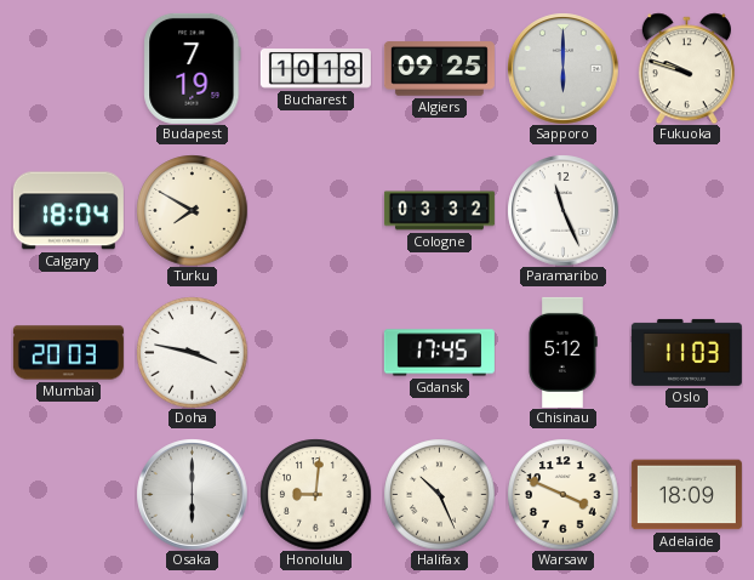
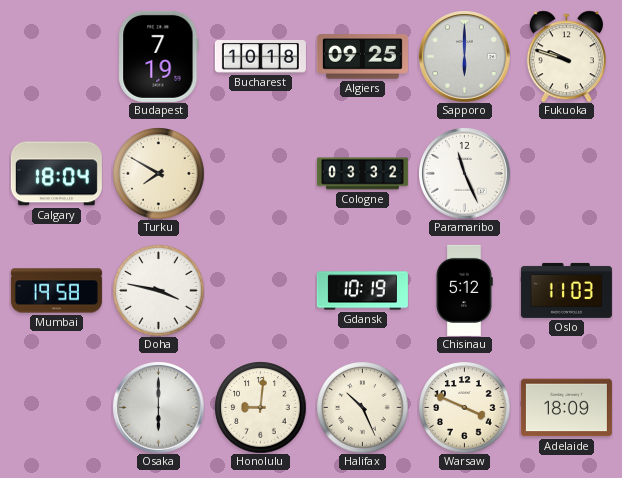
Mumbai: 20:03 -> 19:58
Gdansk: 17:45 -> 10:19
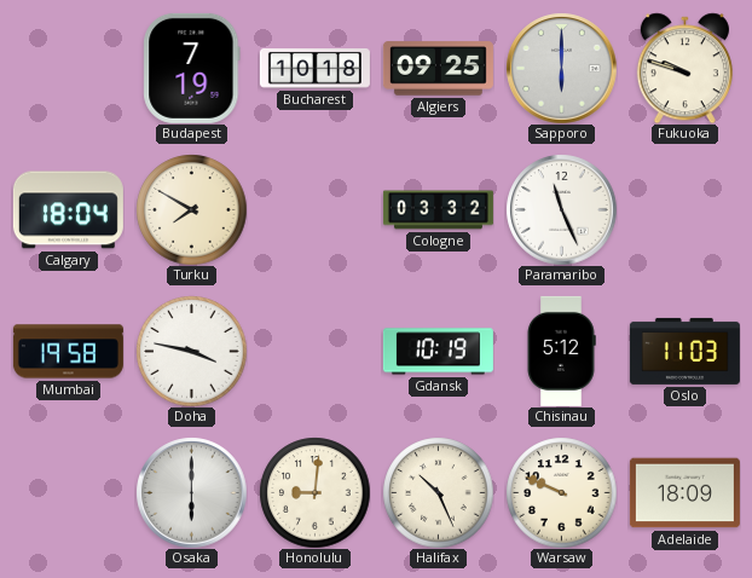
Warsaw: 3:49 -> 9:49
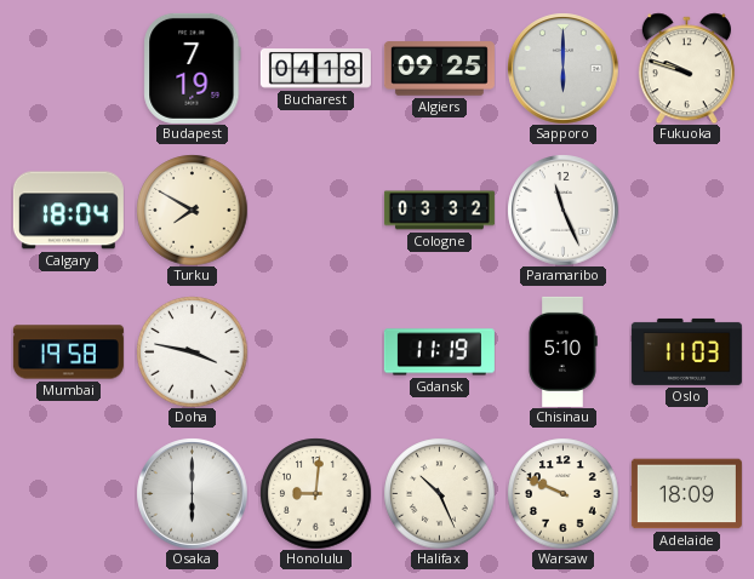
Bucharest: 10:18 -> 04:18
Gdansk: 10:19 -> 11:19
Chisinau: 5:12 -> 5:10
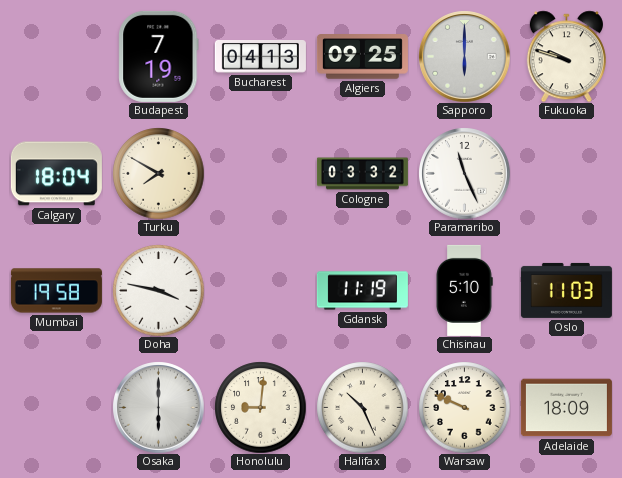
Bucharest: 04:18 -> 04:13
